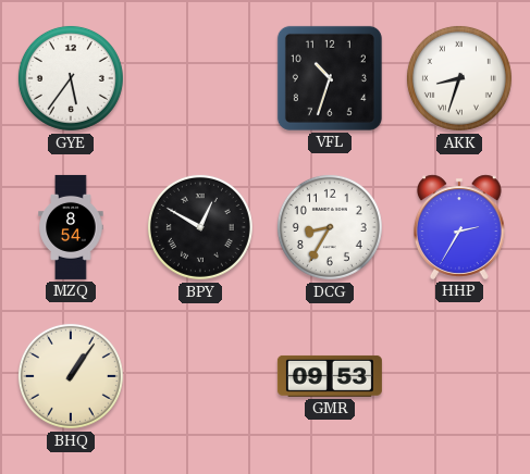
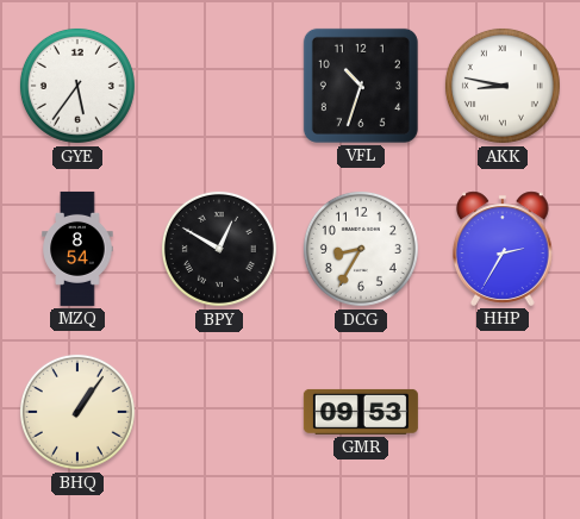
AKK: 8:33 -> 8:47
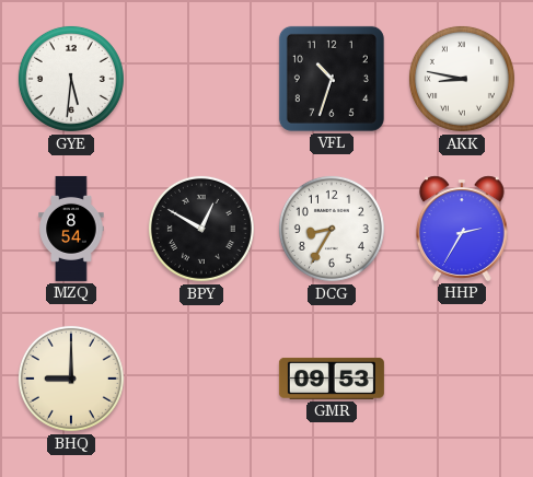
GYE: 5:36 -> 5:31
BHQ: 1:06 -> 9:00
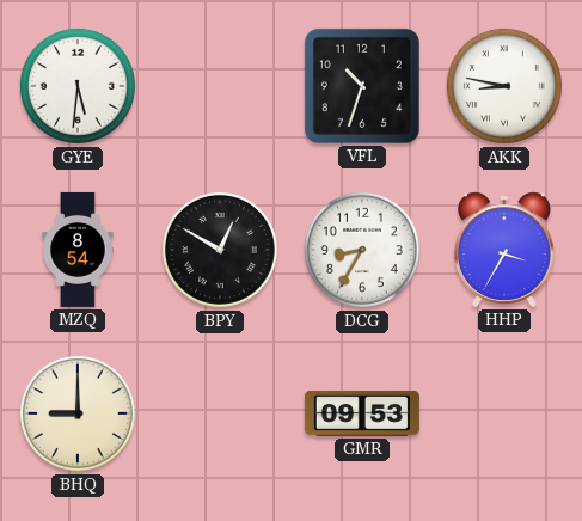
HHP: 2:35 -> 3:35
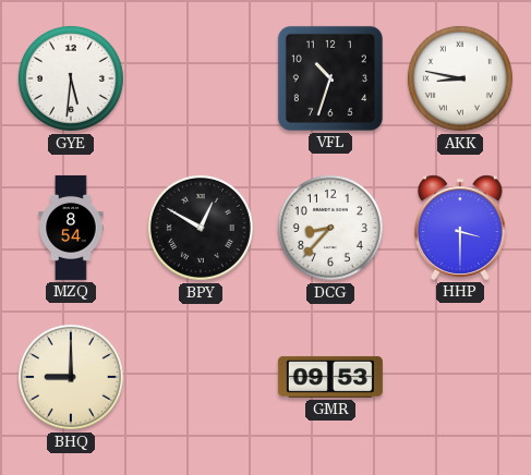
DCG: 8:35 -> 8:37
HHP: 3:35 -> 3:30
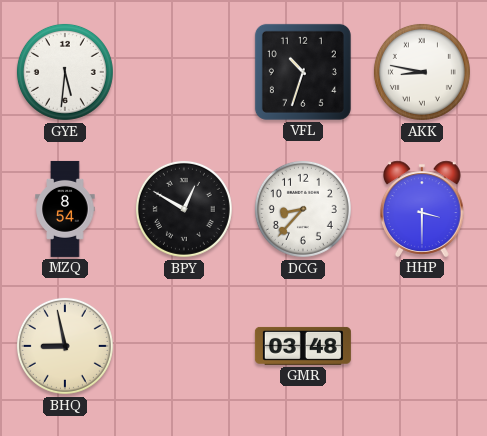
BHQ: 9:00 -> 8:58
GMR: 09:53 -> 03:48
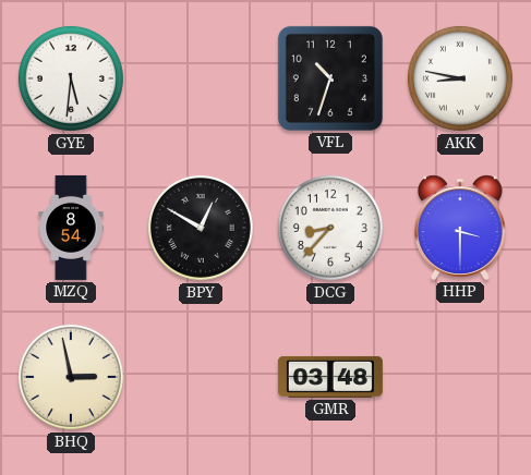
BHQ: 8:58 -> 2:58
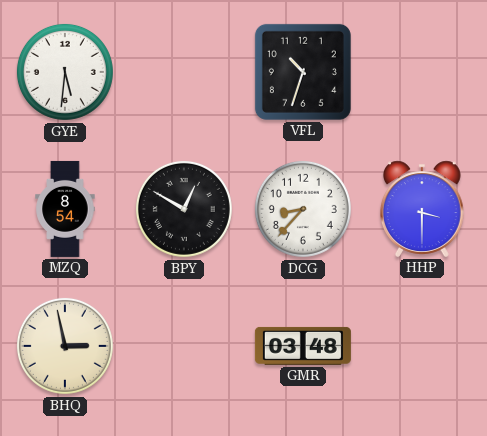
AKK: 8:47 -> none
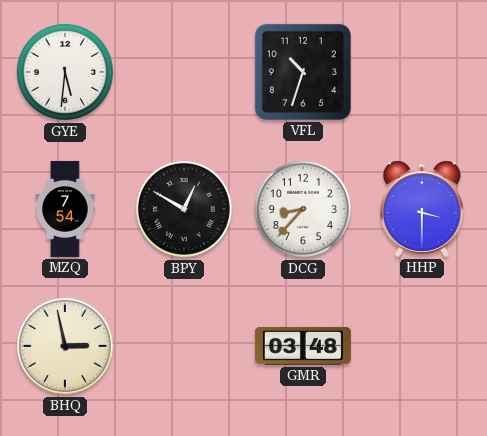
MZQ: 8:54 -> 7:54
